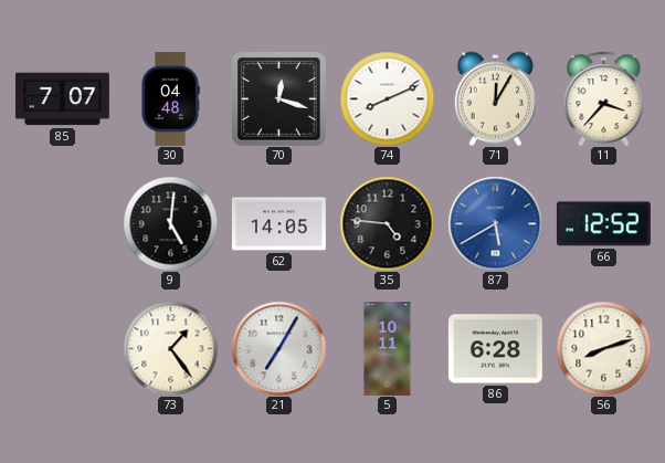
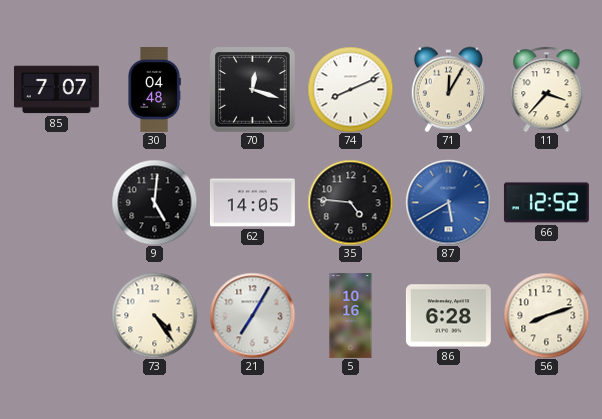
73: 1:24 -> 4:24
5: 10:11 -> 10:16
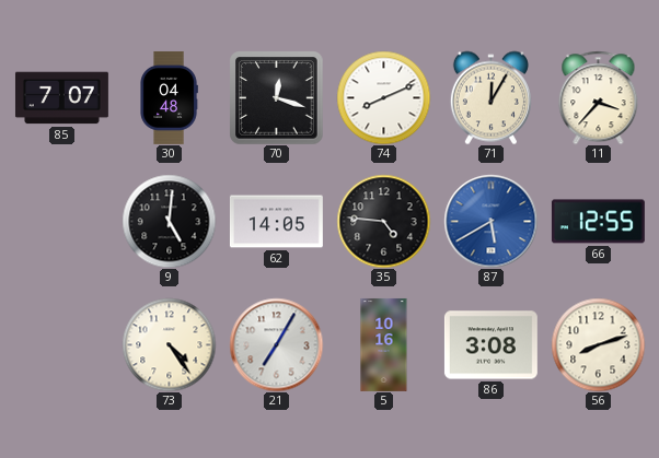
66: 12:52 -> 12:55
86: 6:28 -> 3:08
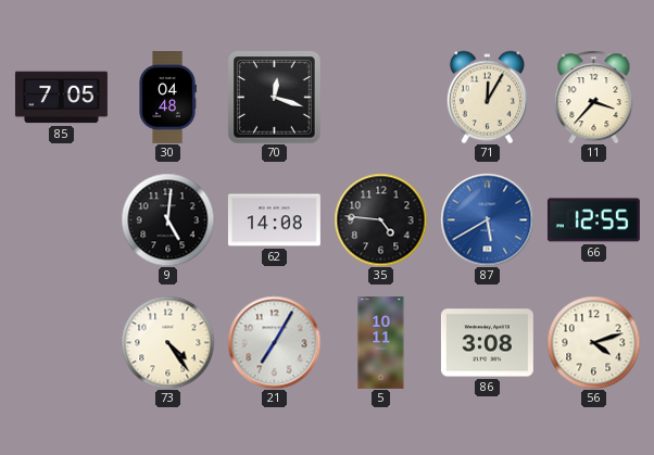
85: 7:07 -> 7:05
74: 8:11 -> none
62: 14:05 -> 14:08
5: 10:16 -> 10:11
56: 8:12 -> 4:12
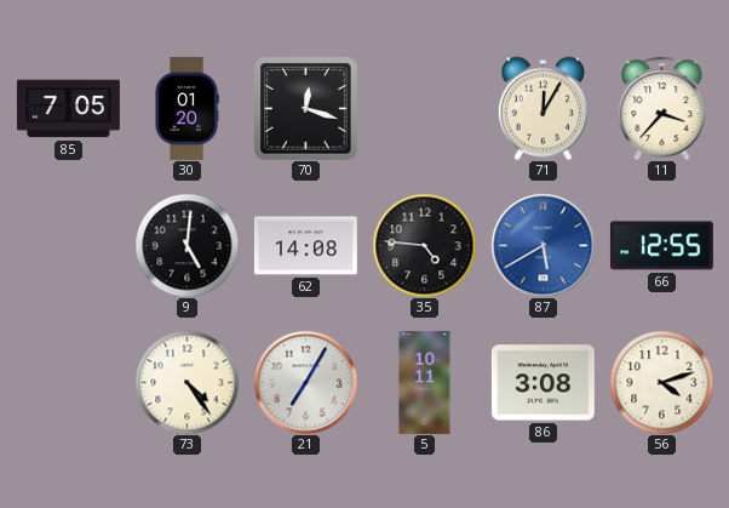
30: 04:48 -> 01:20
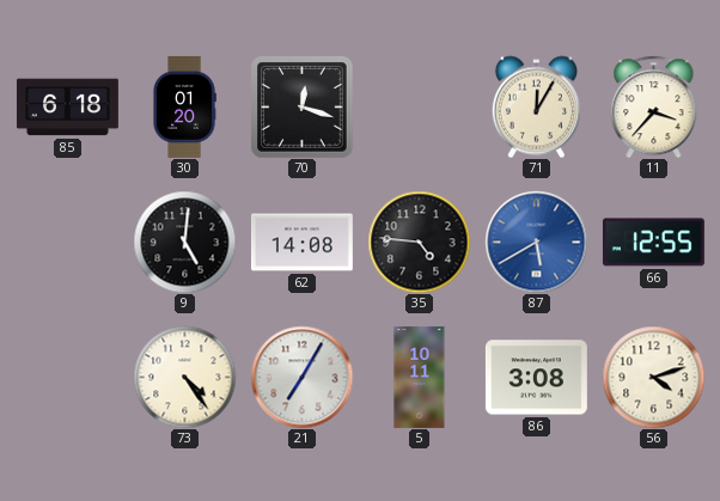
85: 7:05 -> 6:18
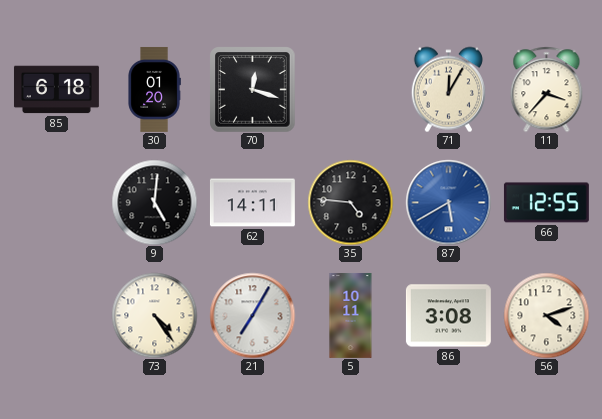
62: 14:08 -> 14:11
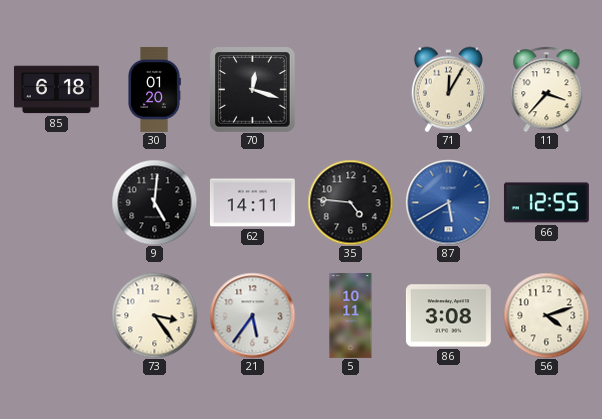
73: 4:24 -> 3:24
21: 7:05 -> 5:36
